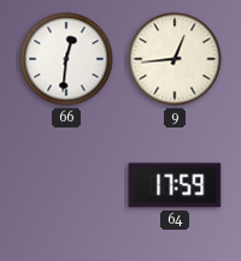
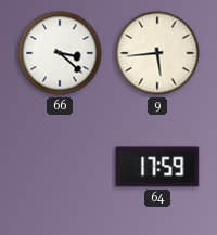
66: 12:31 -> 3:22
9: 12:44 -> 5:44
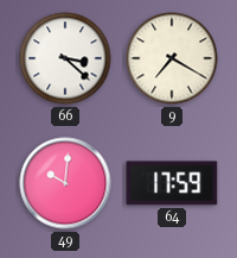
9: 5:44 -> 7:20
49: none -> 10:01
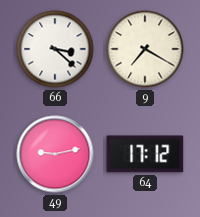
49: 10:01 -> 9:13
64: 17:59 -> 17:12
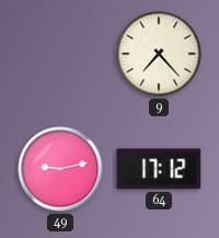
66: 3:22 -> none
9: 7:20 -> 7:23
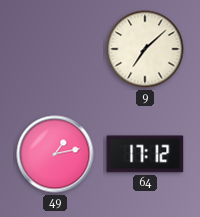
9: 7:23 -> 7:08
49: 9:13 -> 1:13
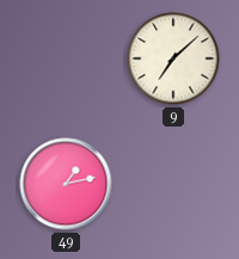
64: 17:12 -> none
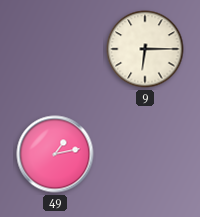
9: 7:08 -> 6:15
